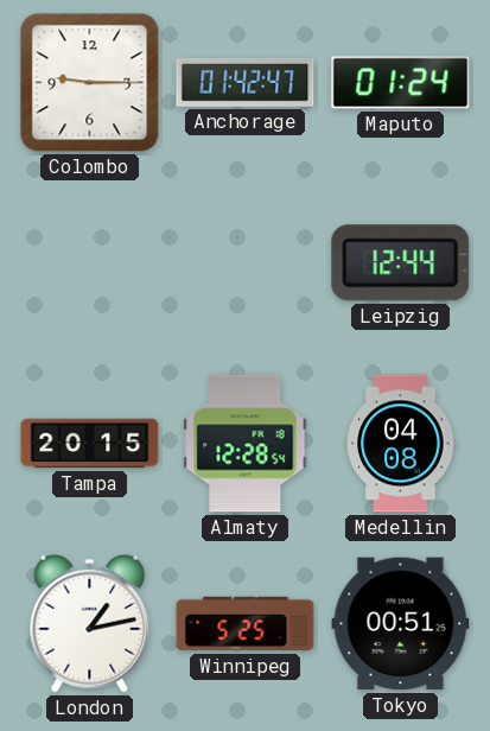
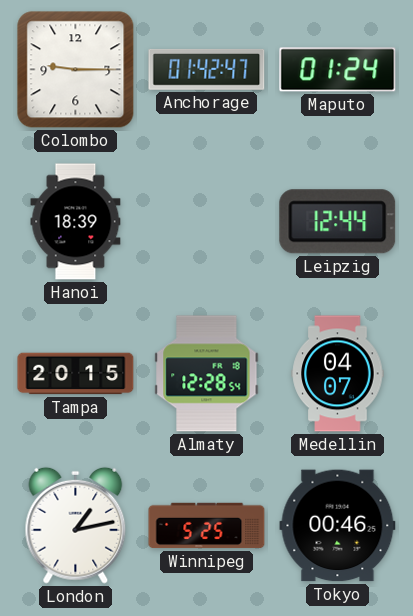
Hanoi: none -> 18:39
Medellin: 04:08 -> 04:07
Tokyo: 00:51 -> 00:46
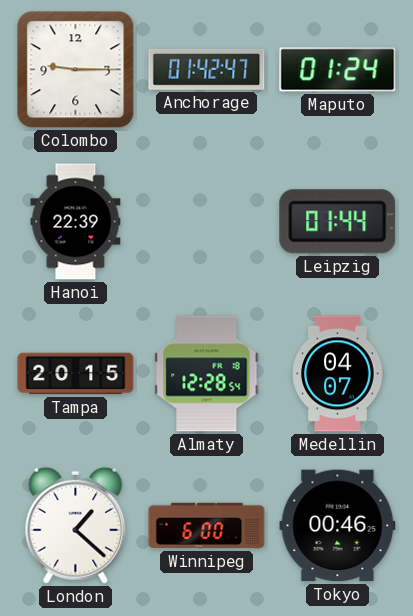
Hanoi: 18:39 -> 22:39
Leipzig: 12:44 -> 01:44
London: 1:13 -> 1:22
Winnipeg: 5:25 -> 6:00
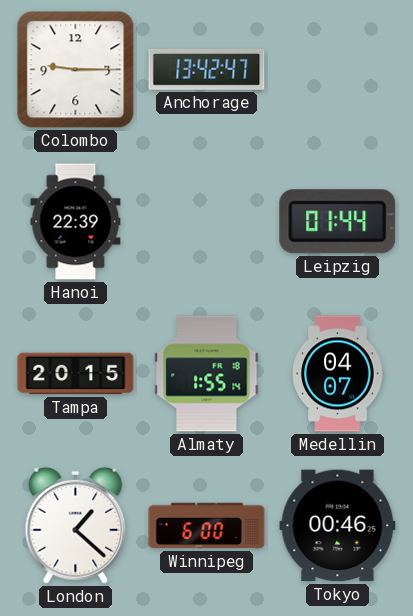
Anchorage: 01:42 -> 13:42
Maputo: 01:24 -> none
Almaty: 12:28 -> 1:55
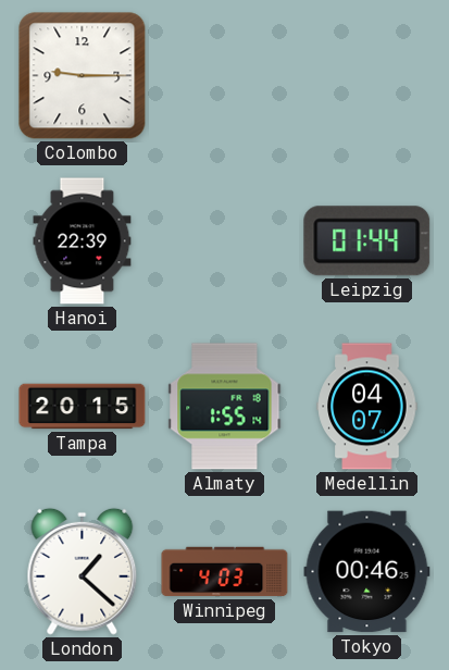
Anchorage: 13:42 -> none
Winnipeg: 6:00 -> 4:03
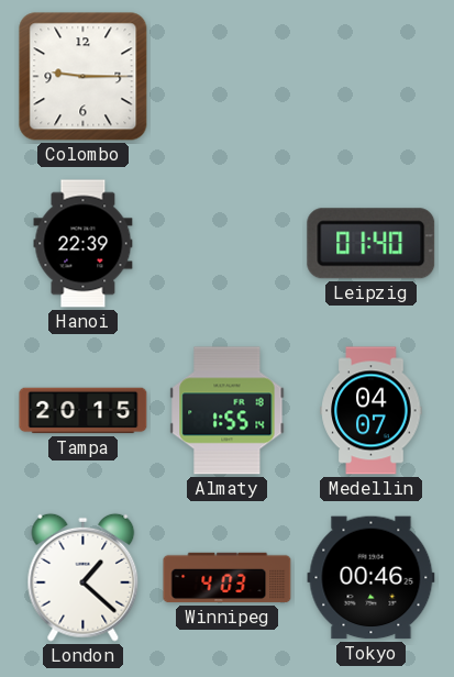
Leipzig: 01:44 -> 01:40
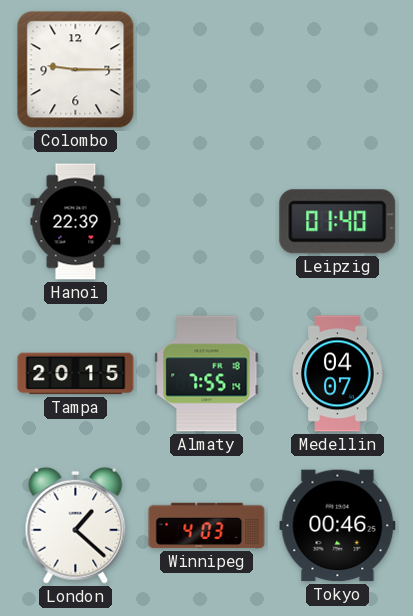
Almaty: 1:55 -> 7:55
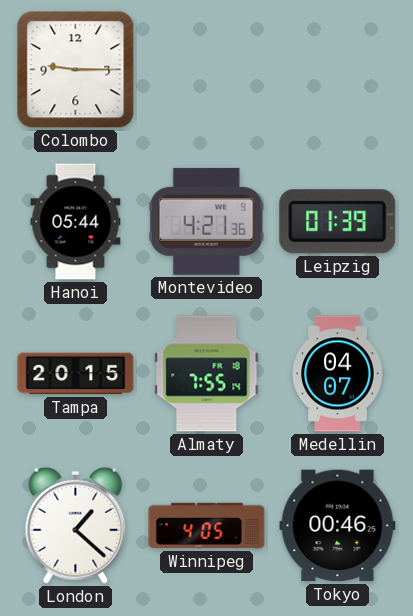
Hanoi: 22:39 -> 05:44
Montevideo: none -> 4:21
Leipzig: 01:40 -> 01:39
Winnipeg: 4:03 -> 4:05
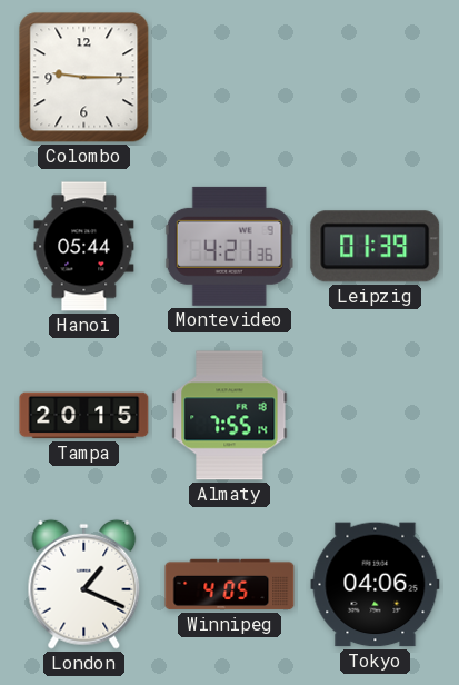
Medellin: 04:07 -> none
London: 1:22 -> 1:19
Tokyo: 00:46 -> 04:06
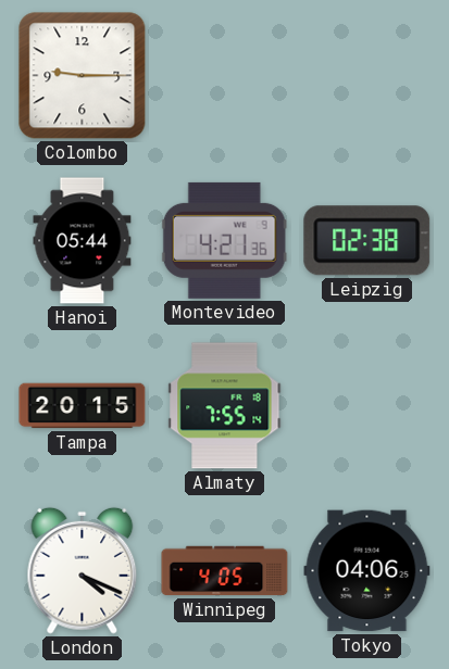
Leipzig: 01:39 -> 02:38
London: 1:19 -> 4:19
